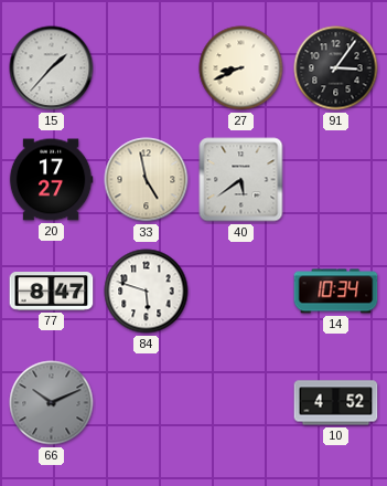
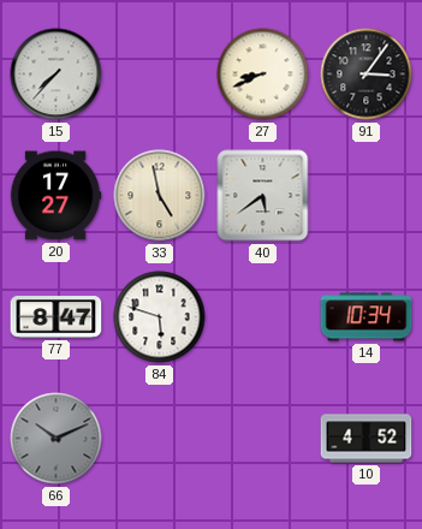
15: 1:37 -> 7:37
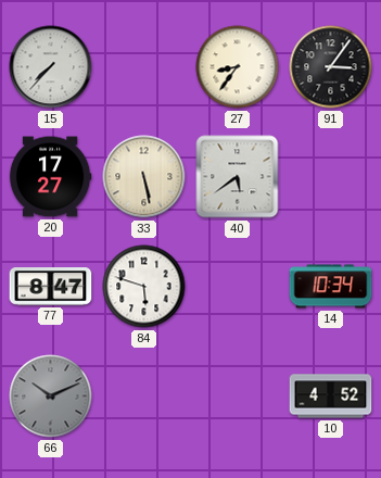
27: 8:41 -> 8:36
33: 4:58 -> 5:28
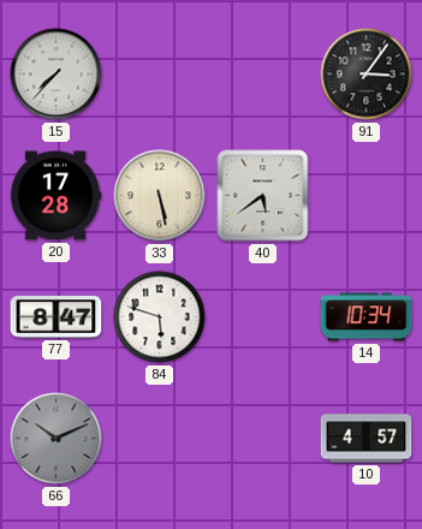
27: 8:36 -> none
20: 17:27 -> 17:28
10: 4:52 -> 4:57
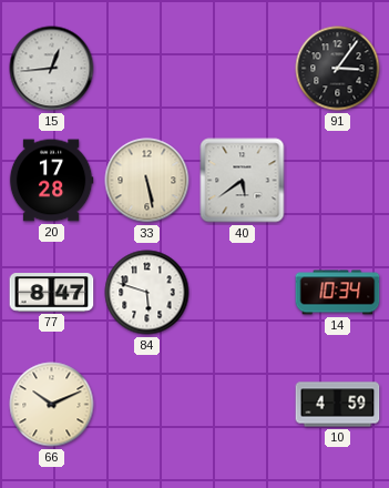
15: 7:37 -> 12:44
66 dial: grey -> cream
10: 4:57 -> 4:59
